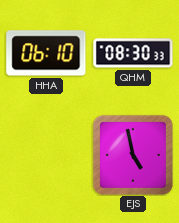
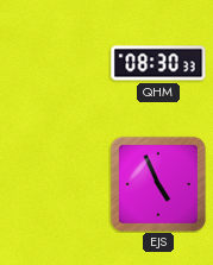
HHA: 06:10 -> none
EJS: 4:58 -> 4:56
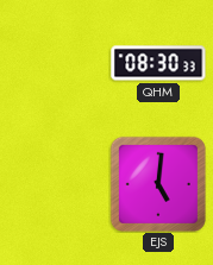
EJS: 4:56 -> 5:01
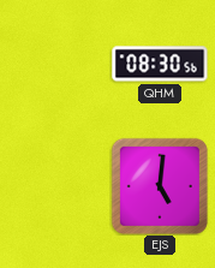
QHM: 08:30:33 -> 08:30:56
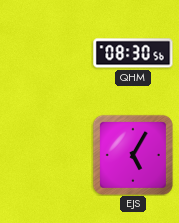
EJS: 5:01 -> 5:05
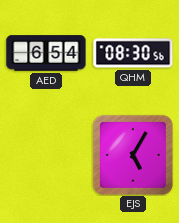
AED: none -> 6:54
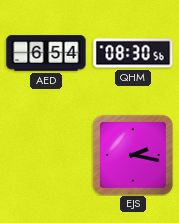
EJS: 5:05 -> 2:17
